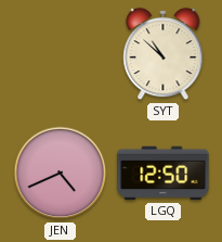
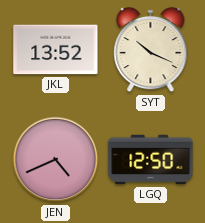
JKL: none -> 13:52
SYT: 10:52 -> 10:19
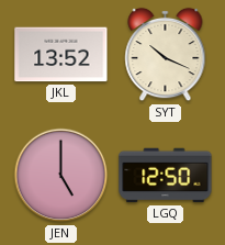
JEN: 4:41 -> 5:00
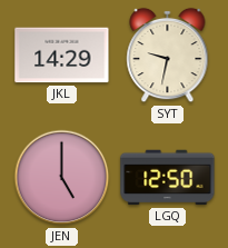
JKL: 13:52 -> 14:29
SYT: 10:19 -> 9:32
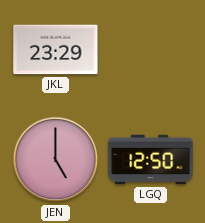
JKL: 14:29 -> 23:29
SYT: 9:32 -> none
